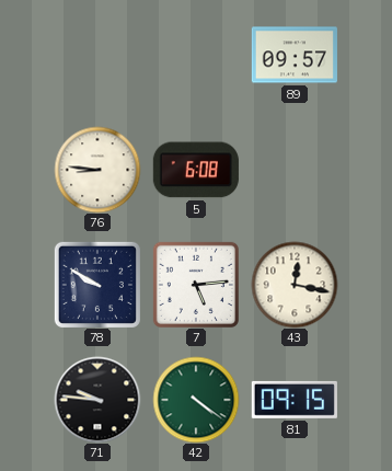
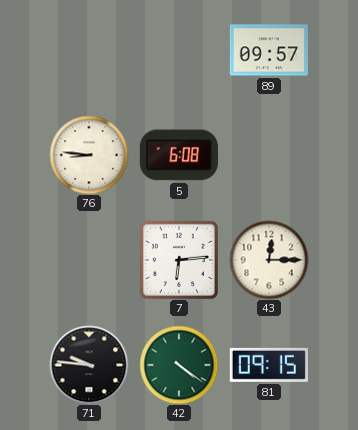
78: 9:50 -> none
7: 5:14 -> 6:14
43: 12:17 -> 12:15
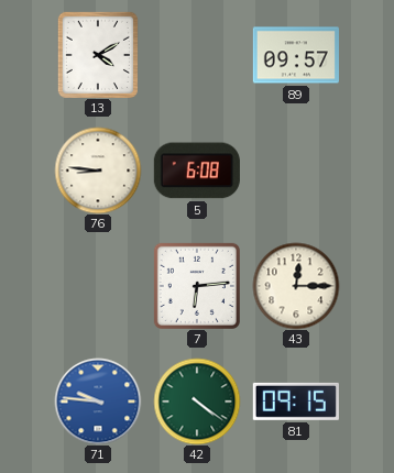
13: none -> 4:10
71 dial: black -> blue
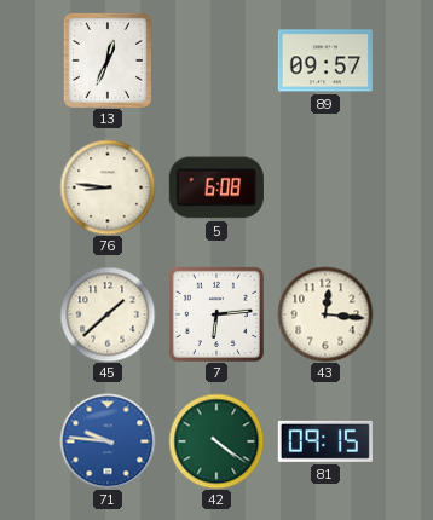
13: 4:10 -> 12:34
45: none -> 1:38
43: 12:15 -> 12:16
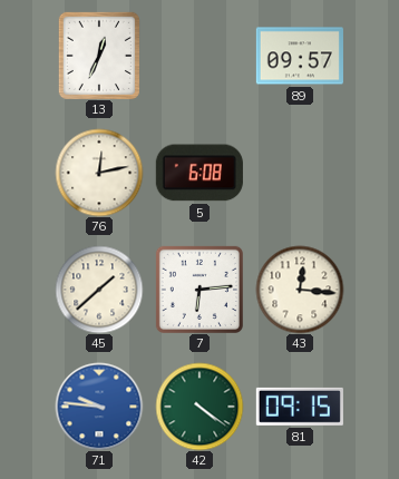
76: 8:46 -> 12:13
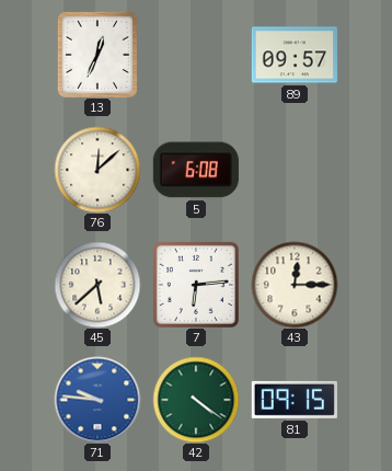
76: 12:13 -> 12:08
45: 1:38 -> 5:38
43: 12:16 -> 12:15
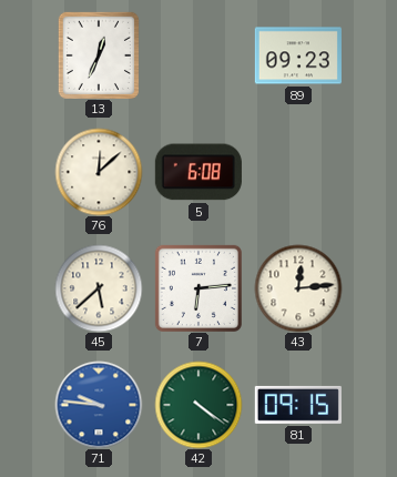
89: 09:57 -> 09:23
43: 12:15 -> 12:14
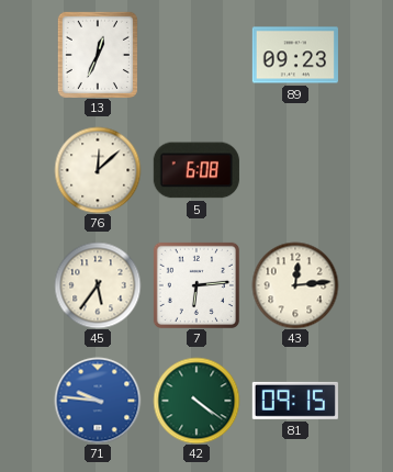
45: 5:38 -> 5:36
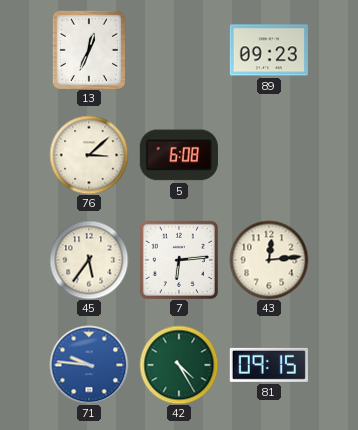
76: 12:08 -> 3:08
42: 4:21 -> 4:25
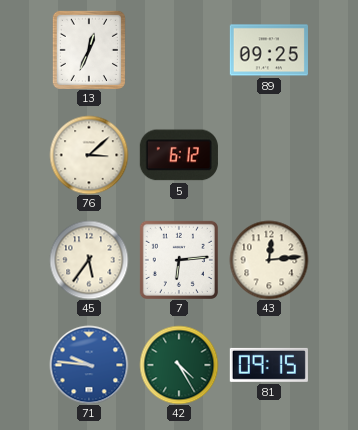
89: 09:23 -> 09:25
5: 6:08 -> 6:12
